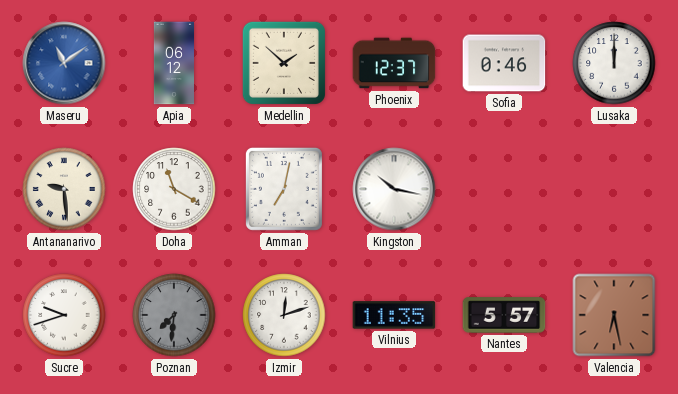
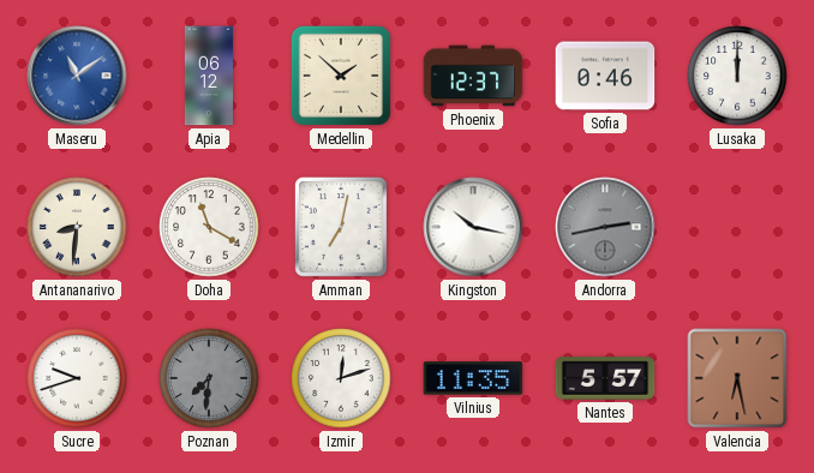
Antananarivo: 9:29 -> 8:31
Andorra: none -> 2:43
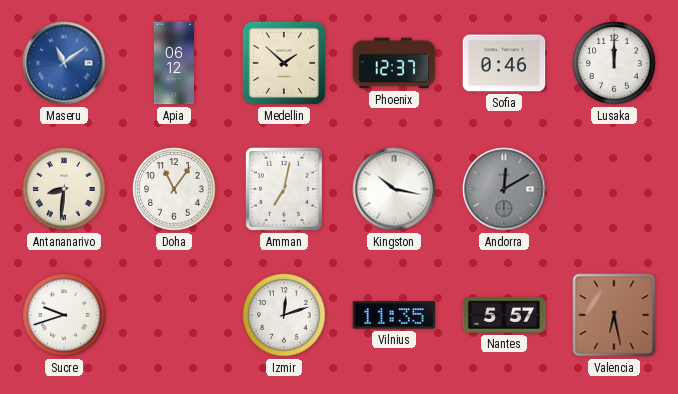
Doha: 11:20 -> 11:06
Andorra: 2:43 -> 12:10
Poznan: 7:31 -> none
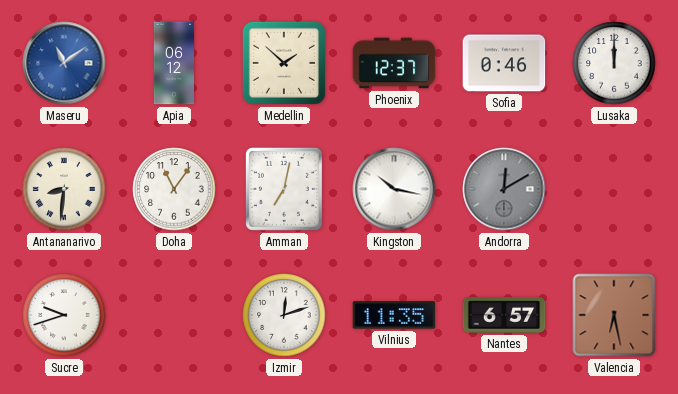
Nantes: 5:57 -> 6:57
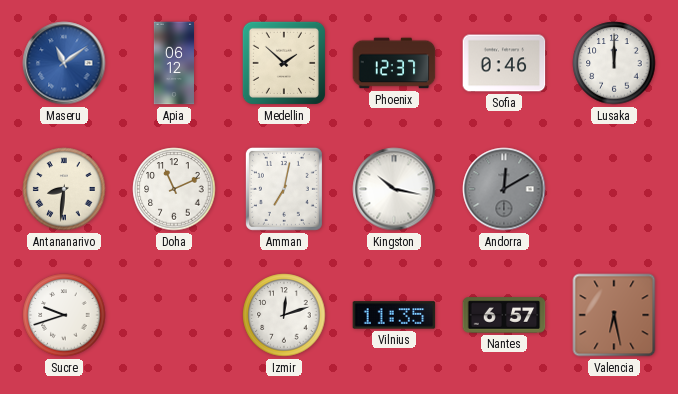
Doha: 11:06 -> 11:11
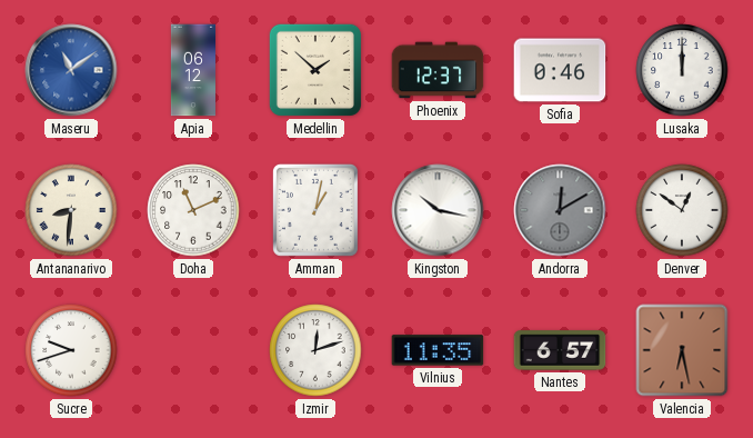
Amman: 7:02 -> 1:02
Denver: none -> 12:51
